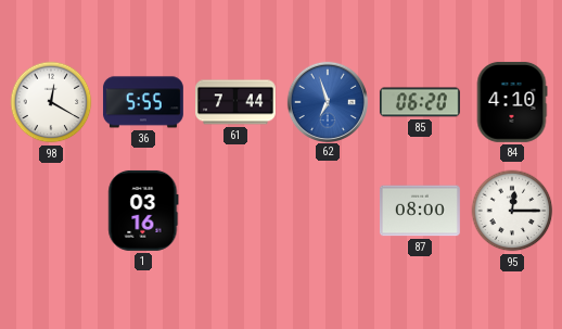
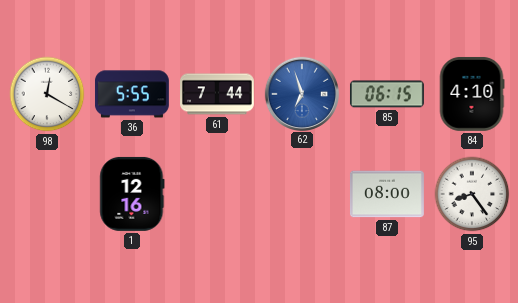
85: 06:20 -> 06:15
1: 03:16 -> 12:16
95: 12:15 -> 8:24
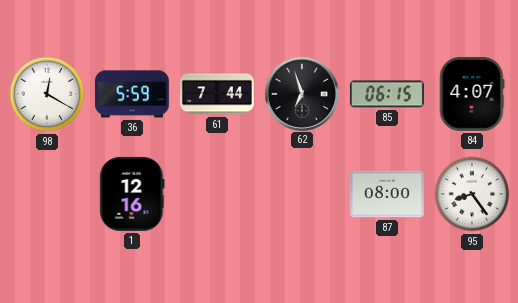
36: 5:55 -> 5:59
62 dial: blue -> black
84: 4:10 -> 4:07
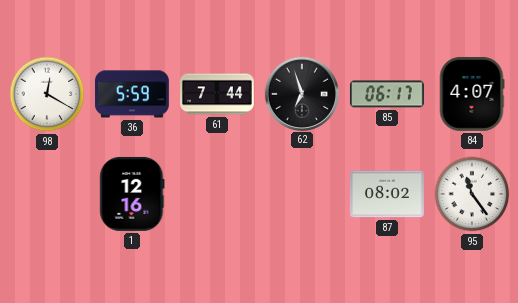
85: 06:15 -> 06:17
87: 08:00 -> 08:02
95: 8:24 -> 11:24
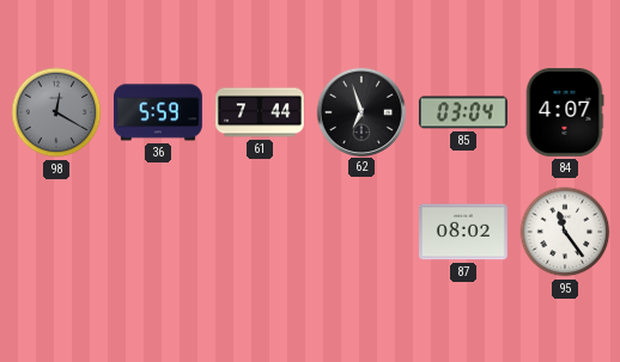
98 dial: white -> grey
85: 06:17 -> 03:04
1: 12:16 -> none
